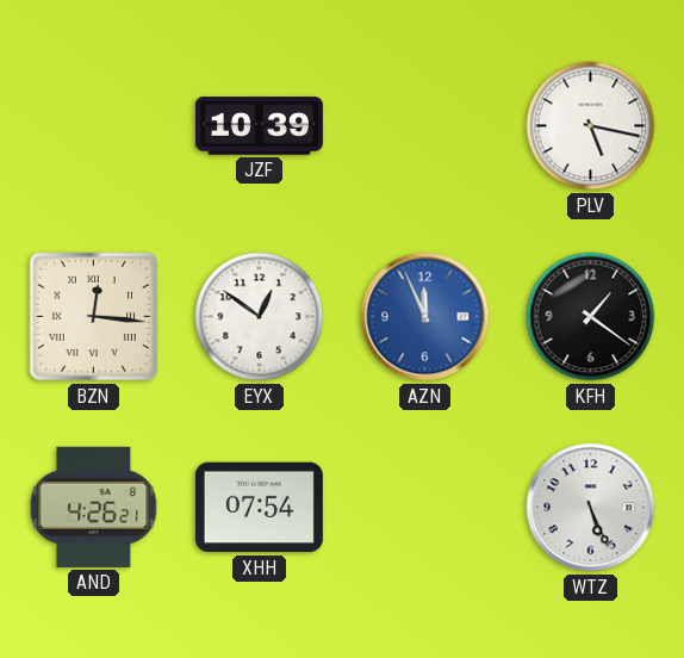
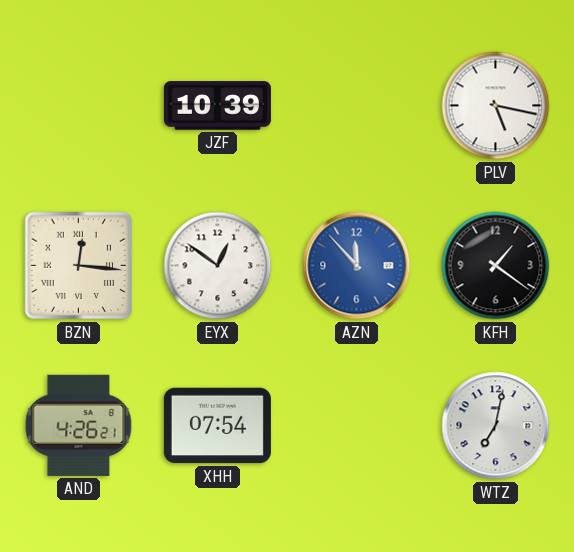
AZN: 11:56 -> 11:53
WTZ: 5:26 -> 7:02
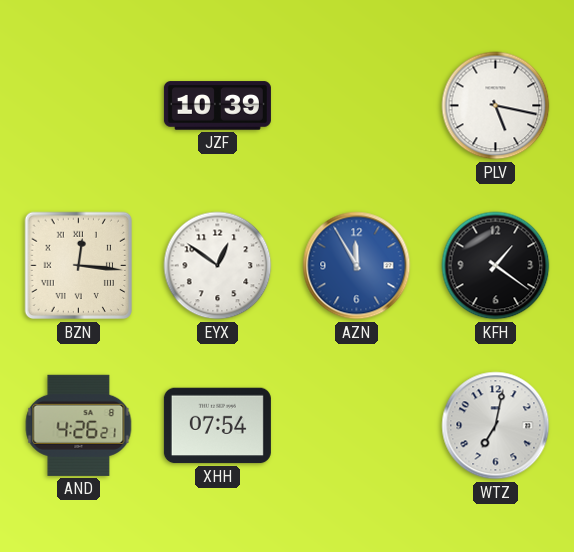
AZN: 11:53 -> 11:55
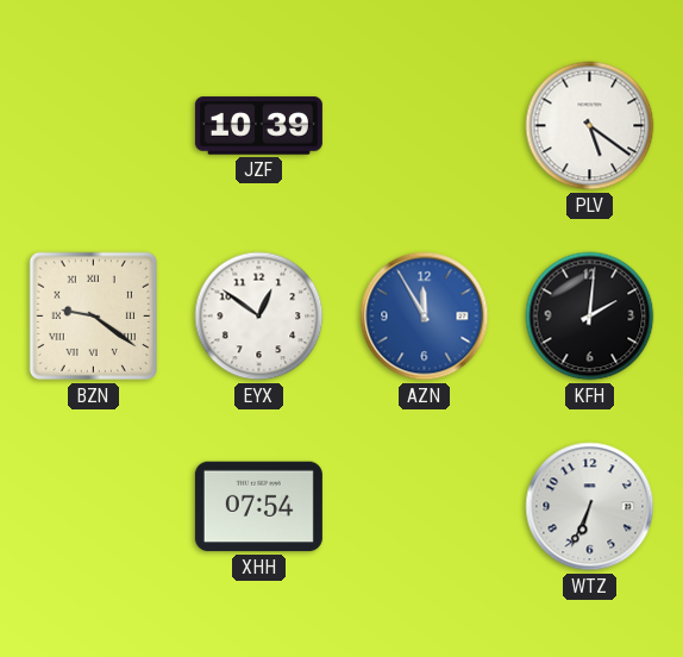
PLV: 5:17 -> 5:21
BZN: 12:16 -> 9:21
KFH: 1:21 -> 2:01
AND: 4:26 -> none
WTZ: 7:02 -> 6:34
